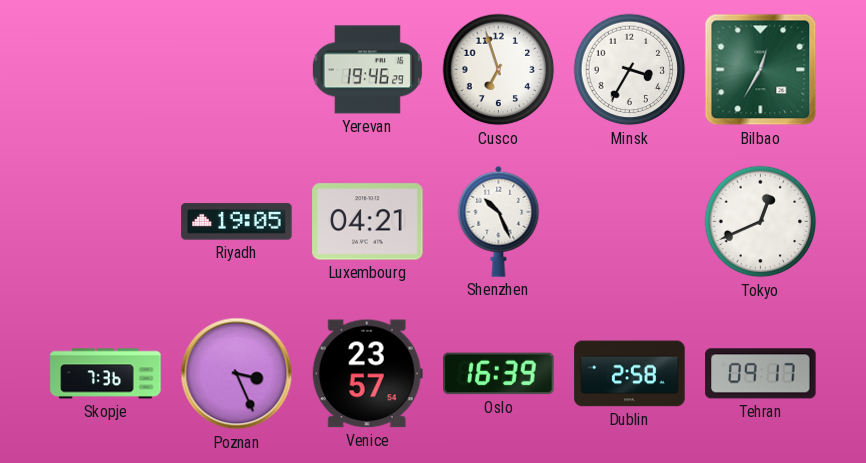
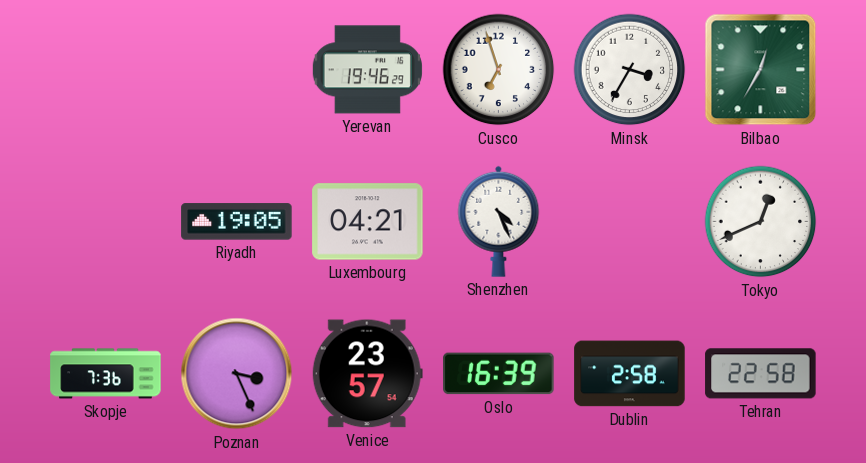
Shenzhen: 10:26 -> 4:26
Tehran: 09:17 -> 22:58
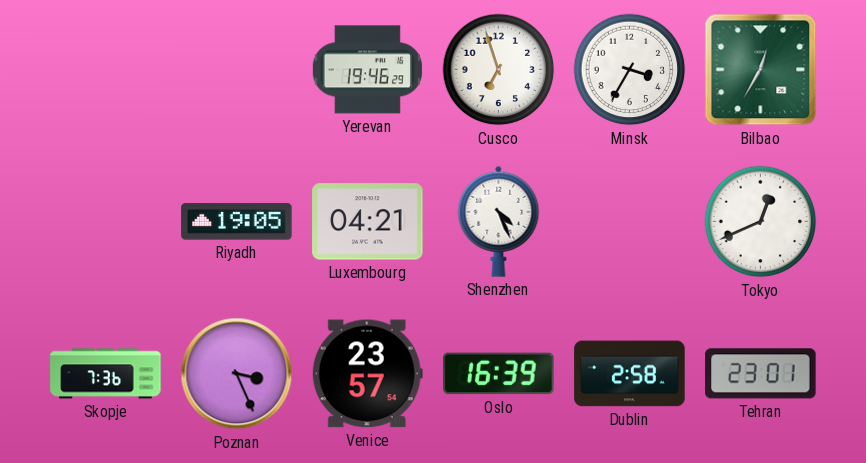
Tehran: 22:58 -> 23:01
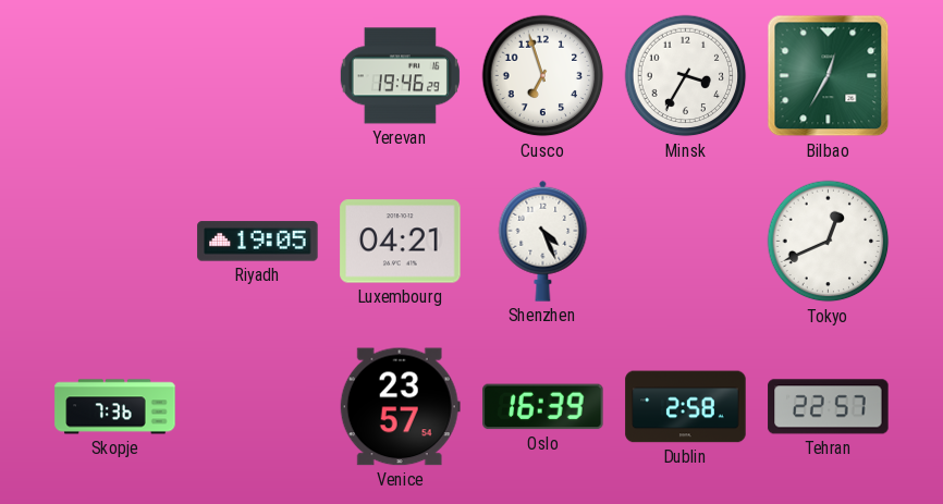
Poznan: 3:26 -> none
Tehran: 23:01 -> 22:57
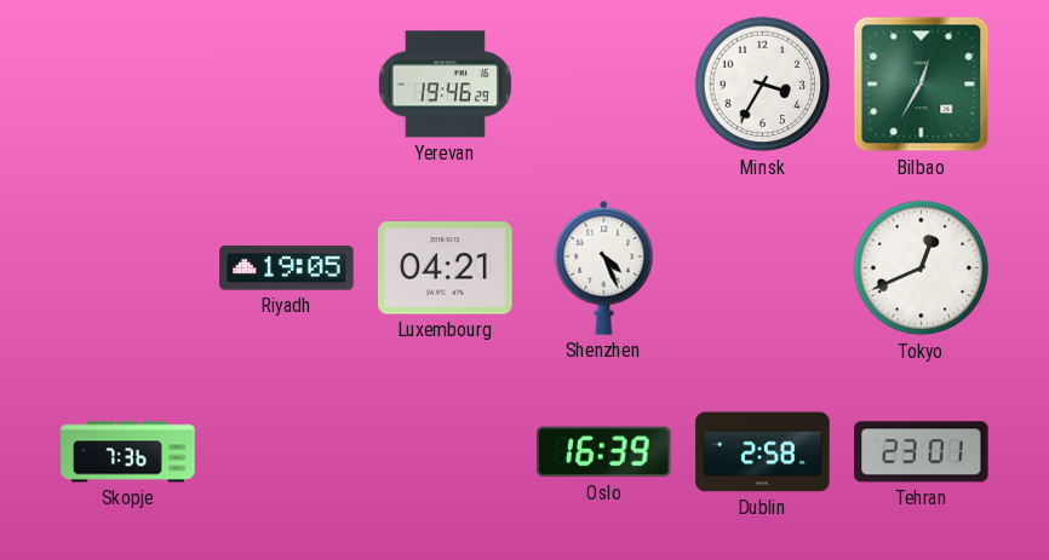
Cusco: 6:57 -> none
Venice: 23:57 -> none
Tehran: 22:57 -> 23:01
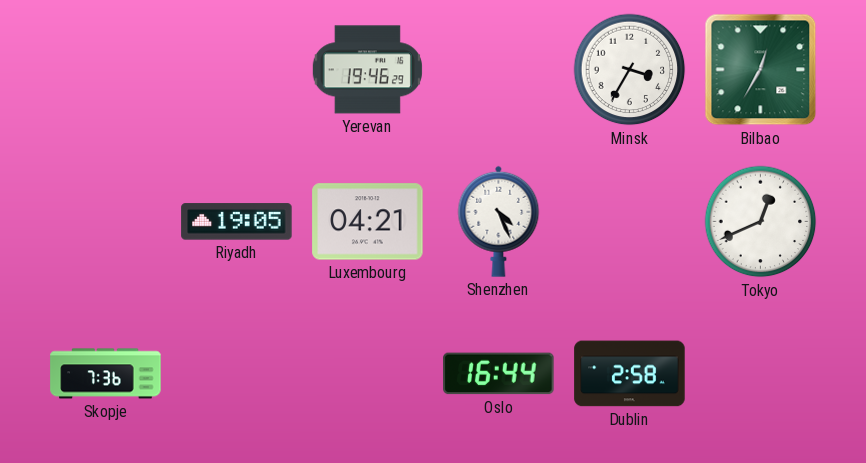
Oslo: 16:39 -> 16:44
Tehran: 23:01 -> none
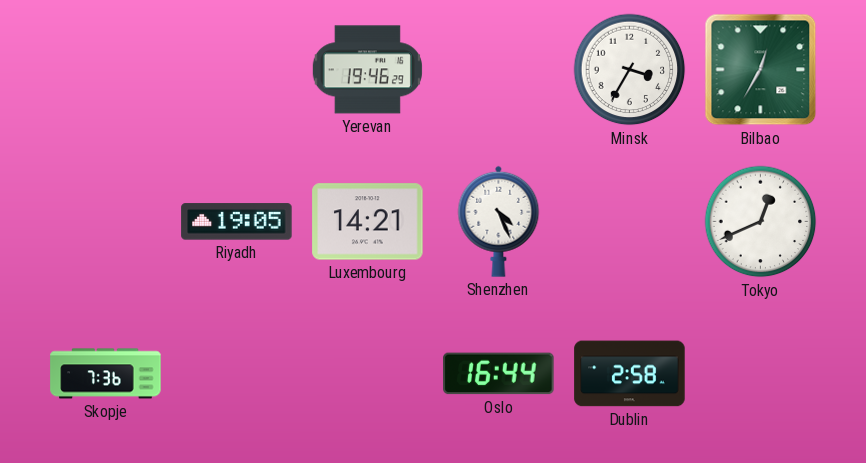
Luxembourg: 04:21 -> 14:21
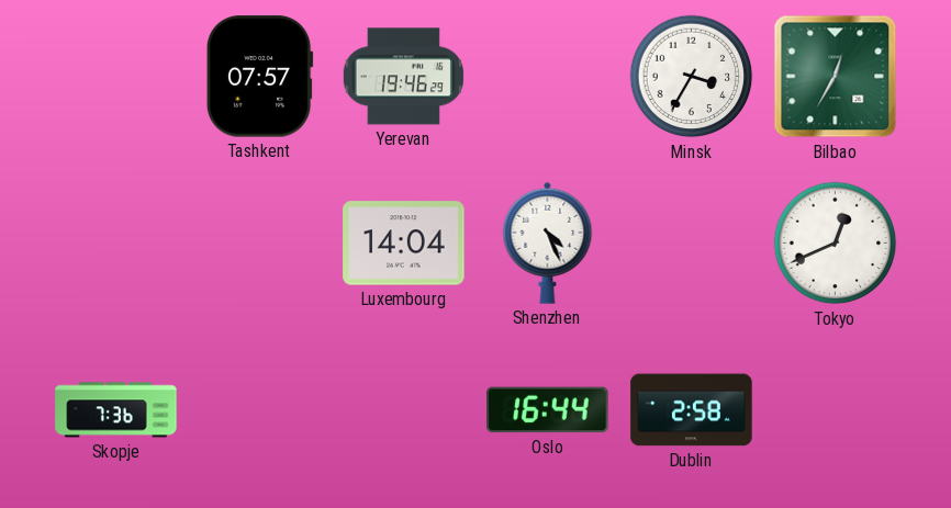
Tashkent: none -> 07:57
Riyadh: 19:05 -> none
Luxembourg: 14:21 -> 14:04
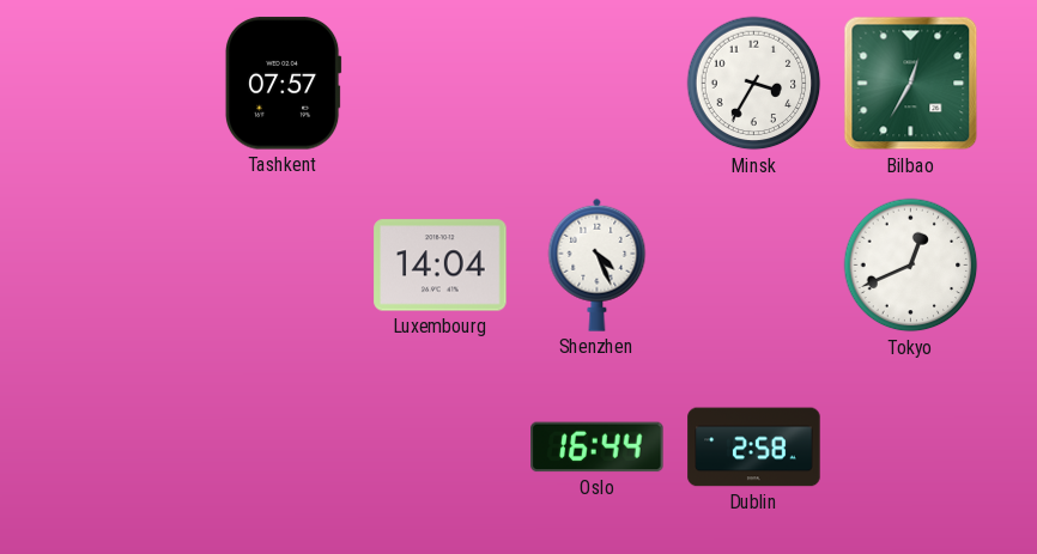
Yerevan: 19:46 -> none
Skopje: 7:36 -> none
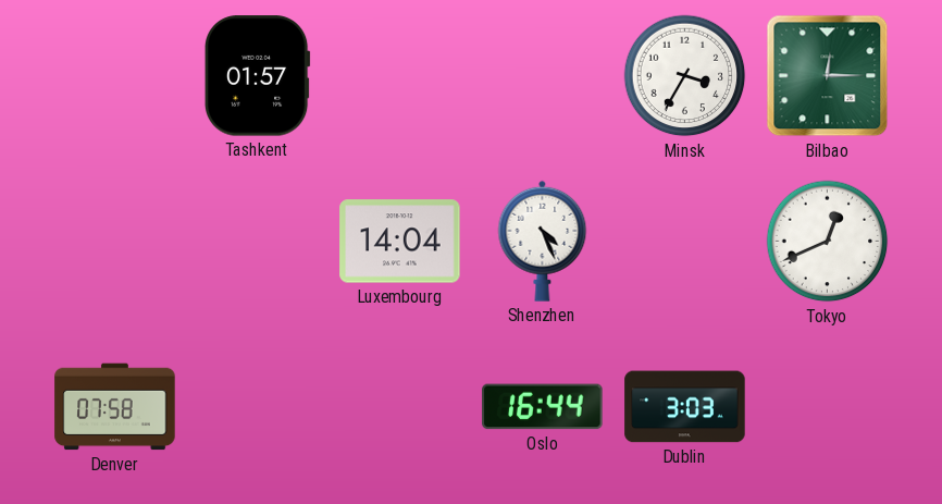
Tashkent: 07:57 -> 01:57
Bilbao: 12:35 -> 12:15
Denver: none -> 07:58
Dublin: 2:58 -> 3:03
